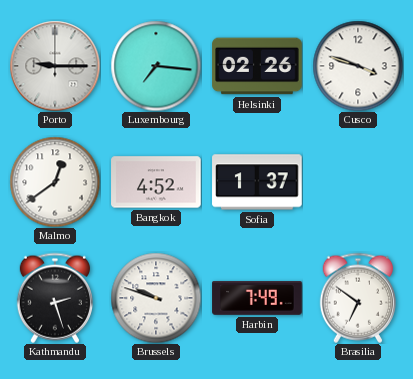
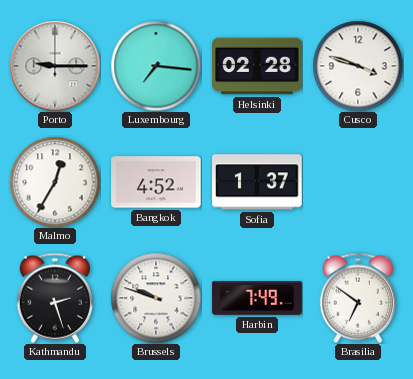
Helsinki: 02:26 -> 02:28
Malmo: 12:39 -> 12:35
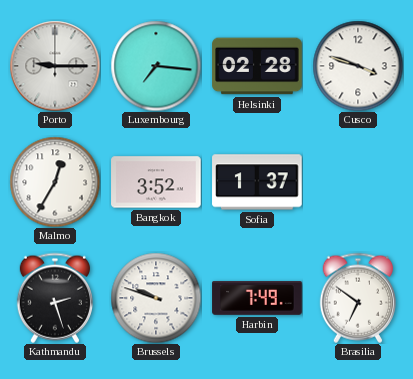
Bangkok: 4:52 -> 3:52
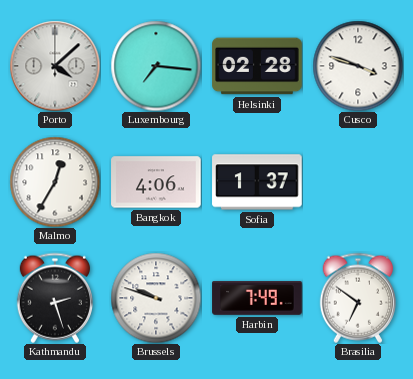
Porto: 9:15 -> 4:08
Bangkok: 3:52 -> 4:06
